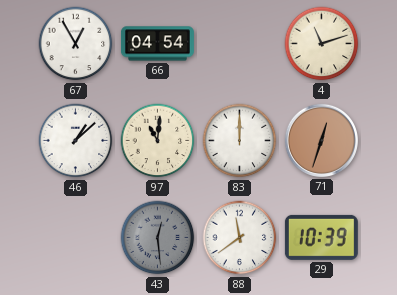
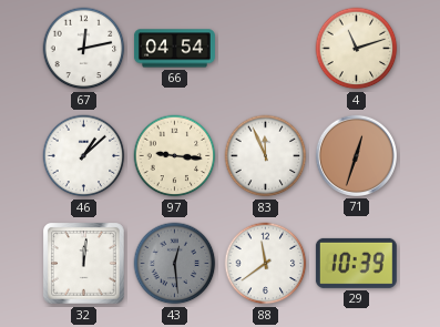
67: 12:55 -> 12:13
97: 11:01 -> 9:16
83: 12:00 -> 11:56
32: none -> 12:01
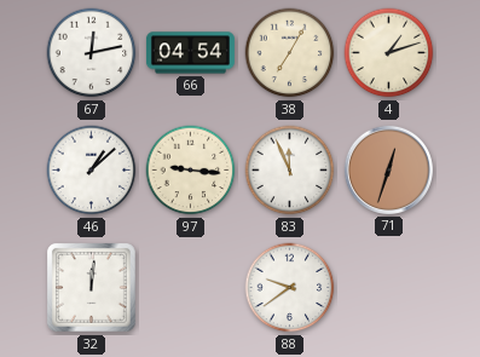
38: none -> 7:05
4: 11:12 -> 1:12
43: 12:29 -> none
88: 11:39 -> 9:39
29: 10:39 -> none
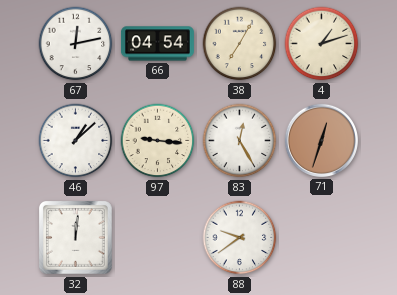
83: 11:56 -> 12:25
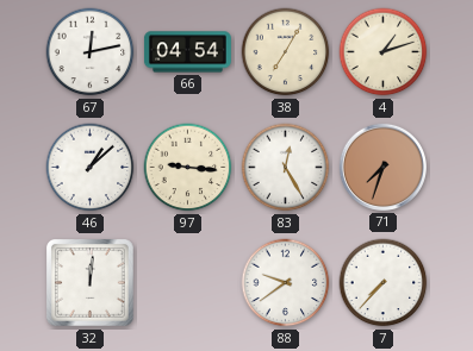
71: 12:33 -> 7:33
7: none -> 7:37
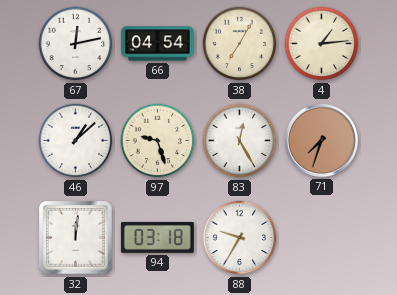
4: 1:12 -> 1:14
97: 9:16 -> 9:27
94: none -> 03:18
88: 9:39 -> 9:35
7: 7:37 -> none
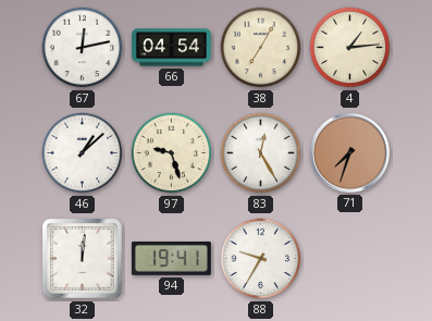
94: 03:18 -> 19:41
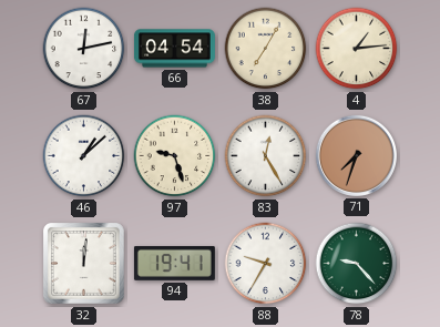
78: none -> 9:23
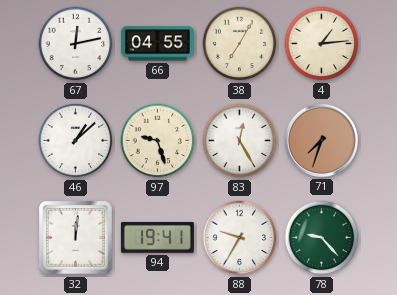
66: 04:54 -> 04:55
